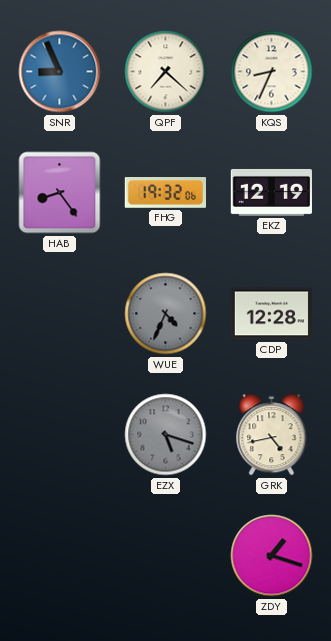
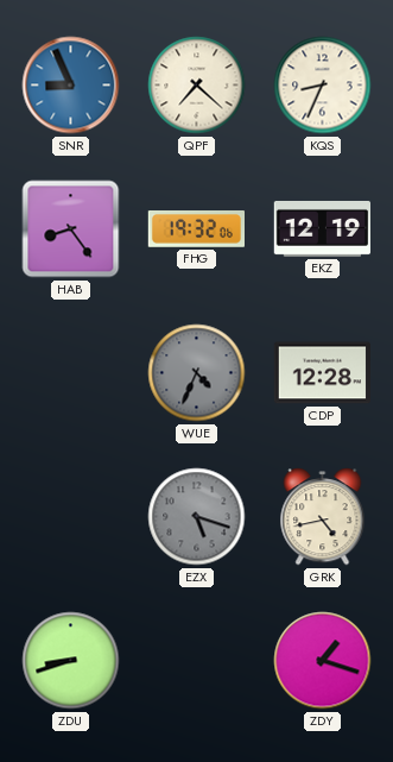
ZDU: none -> 8:42
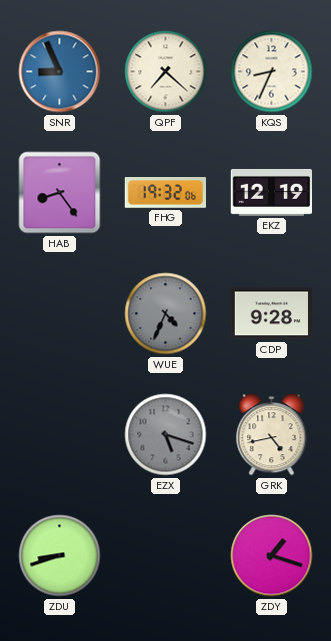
CDP: 12:28 -> 9:28
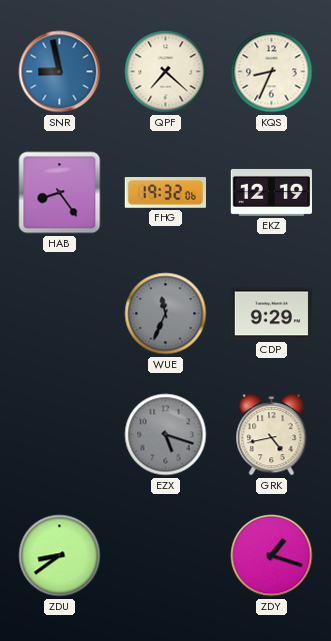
SNR: 8:56 -> 8:58
WUE: 4:34 -> 11:34
CDP: 9:28 -> 9:29
ZDU: 8:42 -> 8:39
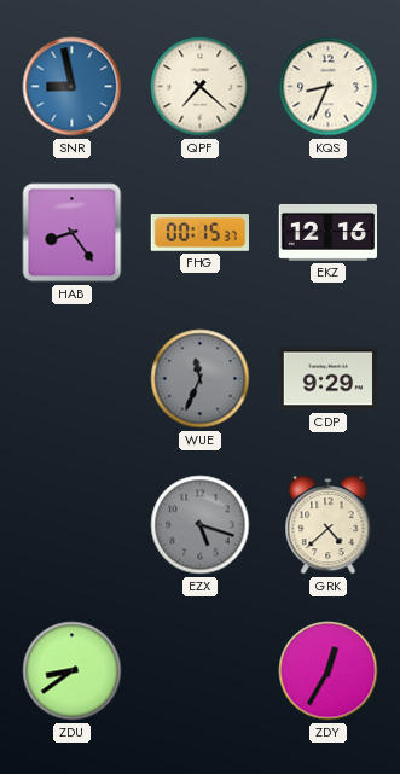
FHG: 19:32 -> 00:15
EKZ: 12:19 -> 12:16
GRK: 4:43 -> 4:38
ZDY: 1:18 -> 12:35
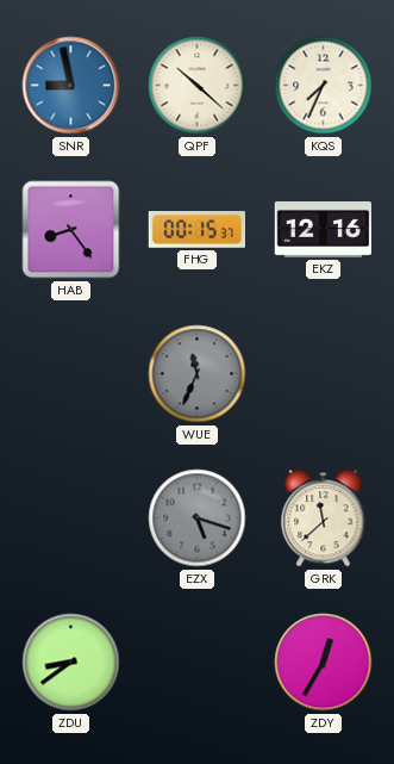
QPF: 7:22 -> 10:22
KQS: 8:34 -> 7:34
CDP: 9:29 -> none
GRK: 4:38 -> 11:38
